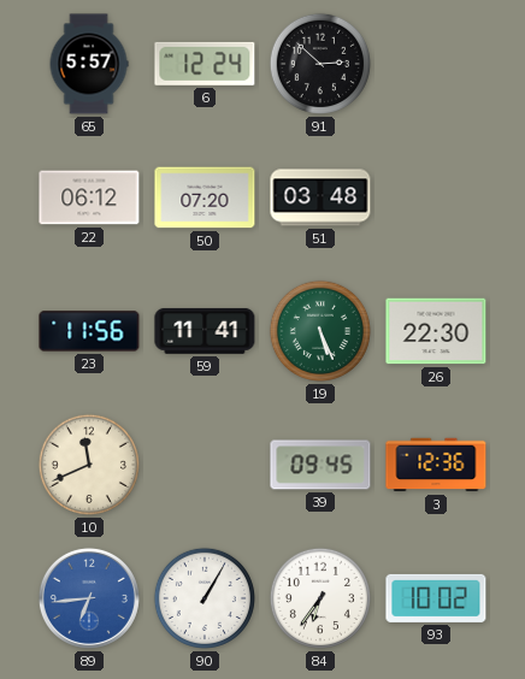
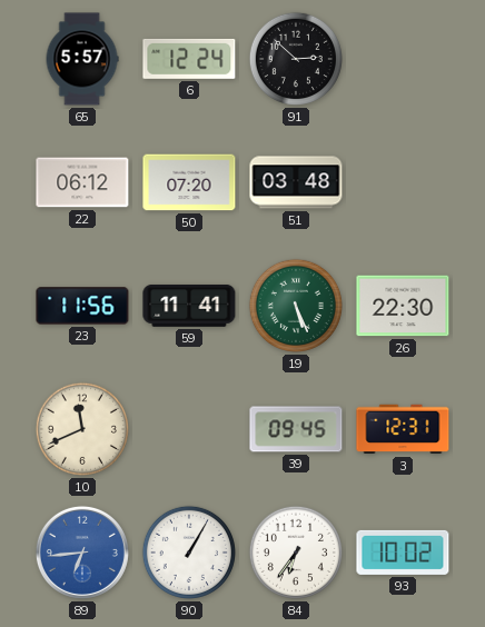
3: 12:36 -> 12:31
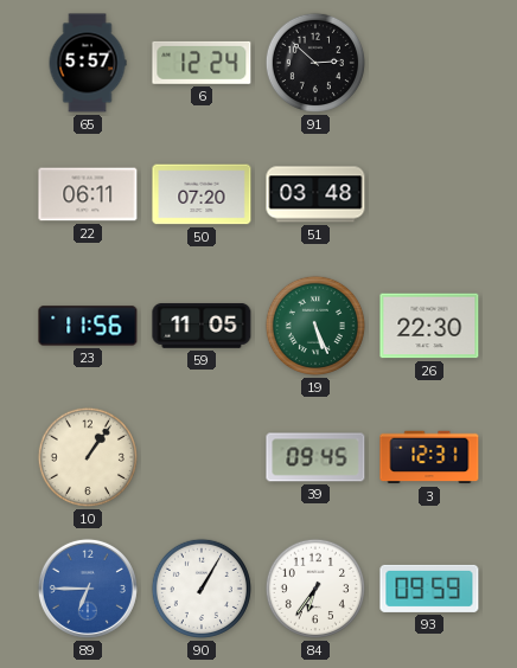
22: 06:12 -> 06:11
59: 11:41 -> 11:05
10: 11:41 -> 1:06
89: 6:44 -> 6:45
93: 10:02 -> 09:59
